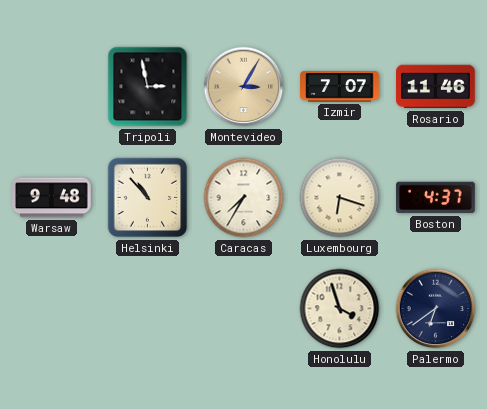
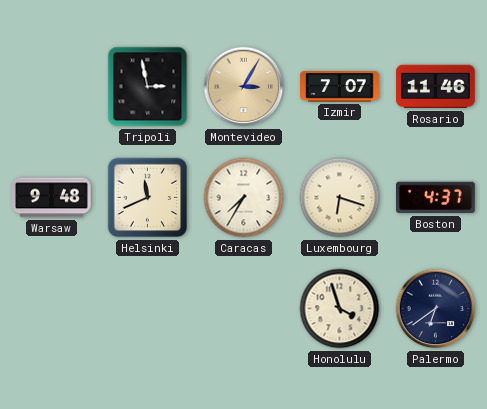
Helsinki: 10:53 -> 11:41
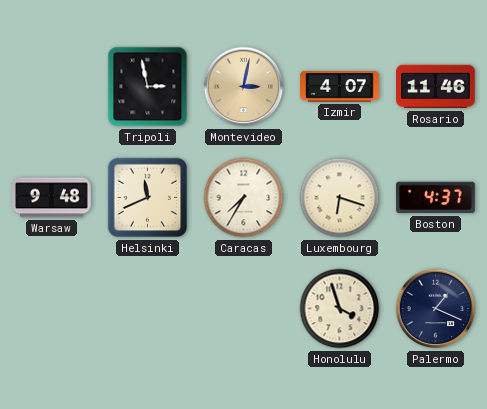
Montevideo: 3:05 -> 3:02
Izmir: 7:07 -> 4:07
Palermo: 6:39 -> 1:19
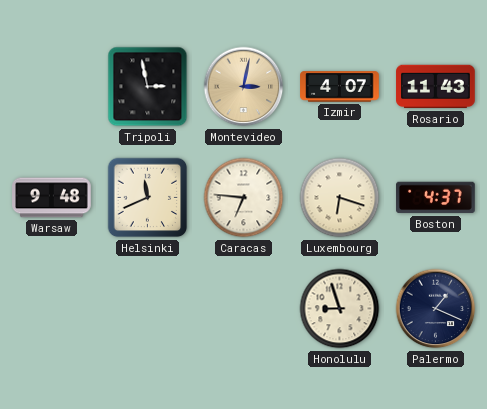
Rosario: 11:46 -> 11:43
Caracas: 7:35 -> 6:46
Honolulu: 3:57 -> 8:57
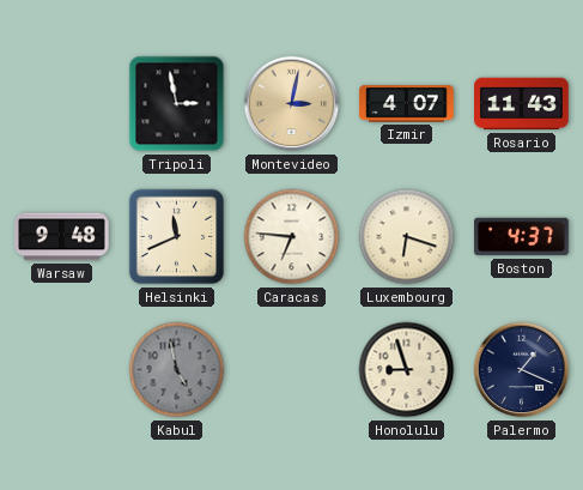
Kabul: none -> 4:58
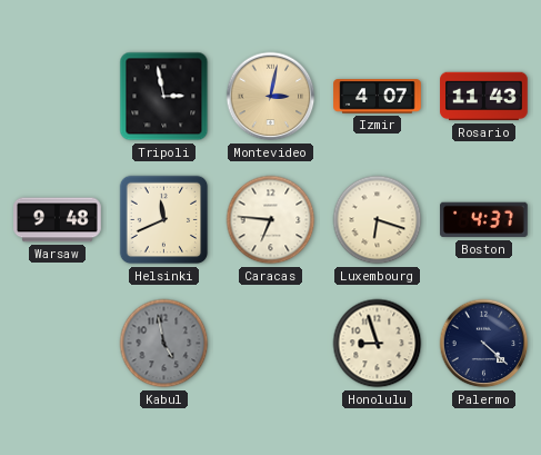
Palermo: 1:19 -> 4:22
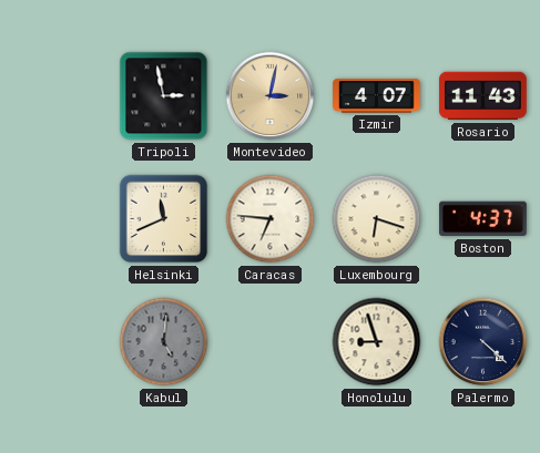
Warsaw: 9:48 -> none
Kabul: 4:58 -> 5:01
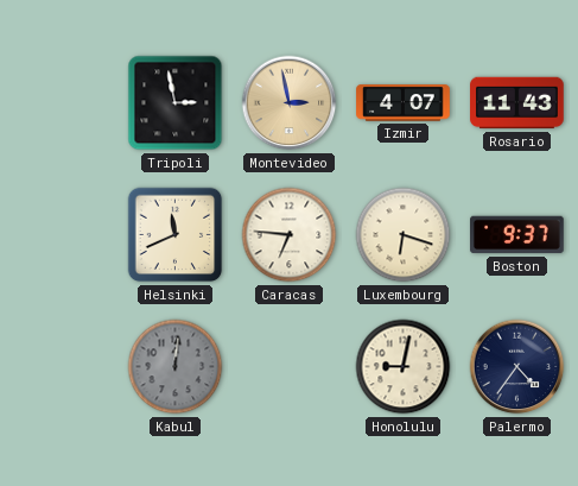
Montevideo: 3:02 -> 2:58
Boston: 4:37 -> 9:37
Kabul: 5:01 -> 12:01
Honolulu: 8:57 -> 9:02
Palermo: 4:22 -> 4:36
